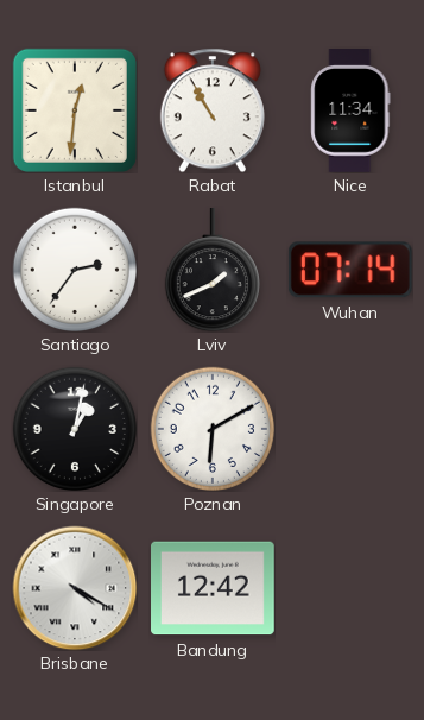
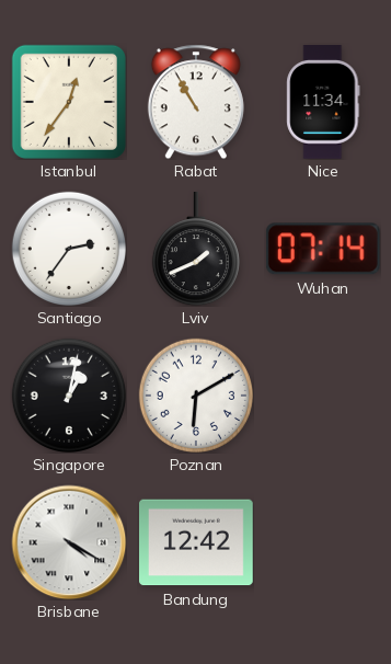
Istanbul: 12:31 -> 12:36
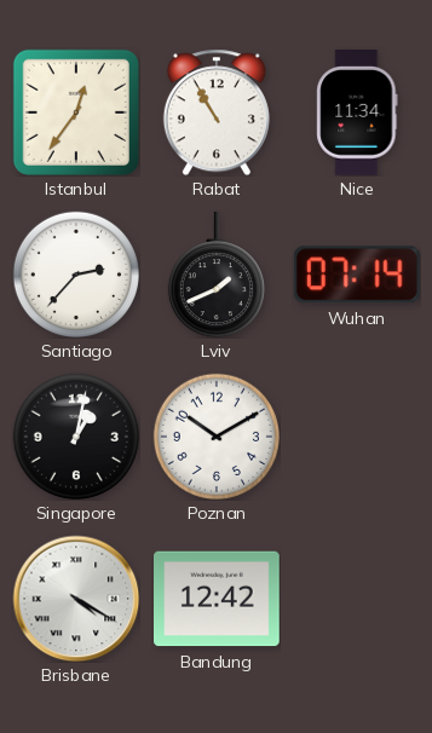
Santiago: 2:36 -> 2:37
Poznan: 6:10 -> 10:10
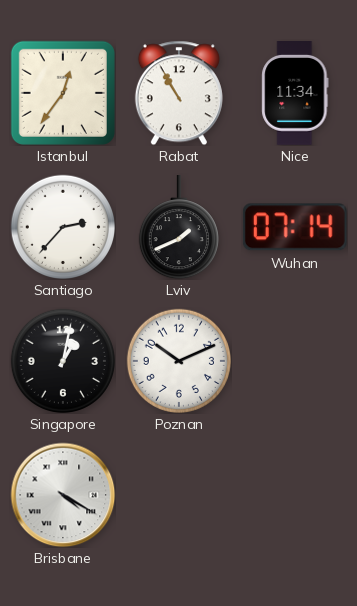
Poznan: 10:10 -> 10:11
Bandung: 12:42 -> none
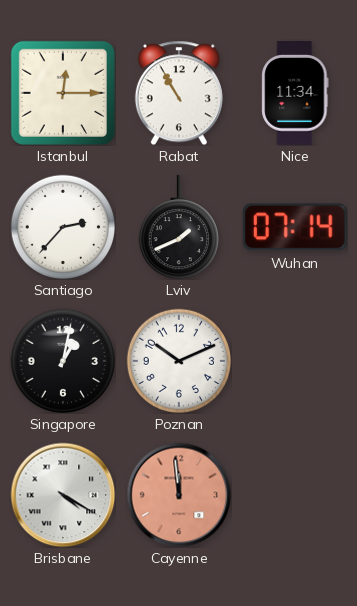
Istanbul: 12:36 -> 12:15
Cayenne: none -> 11:59
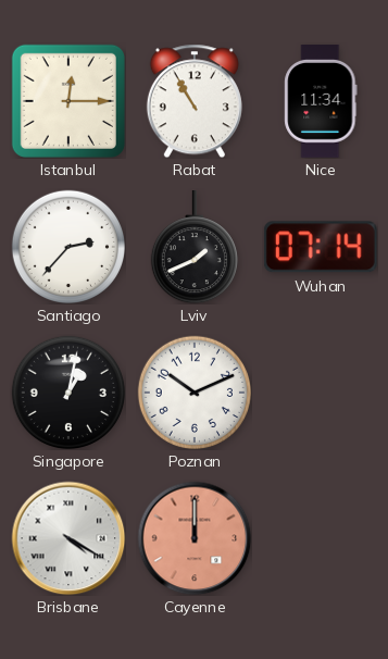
Cayenne: 11:59 -> 12:00
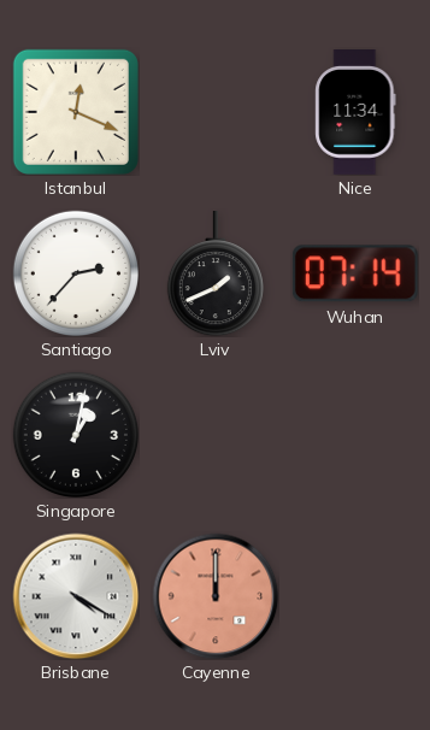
Istanbul: 12:15 -> 12:19
Rabat: 10:55 -> none
Poznan: 10:11 -> none
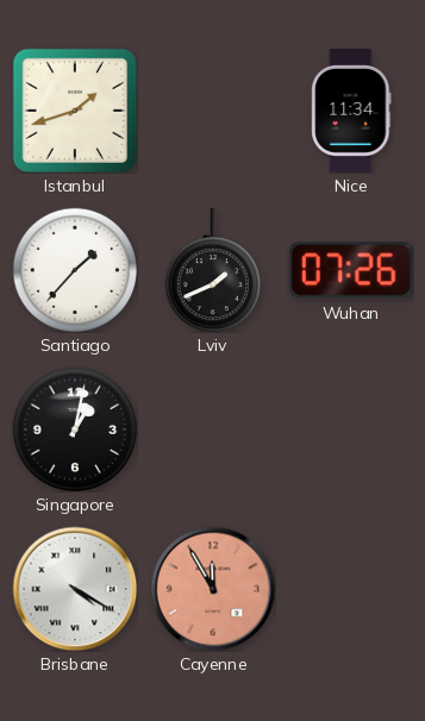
Istanbul: 12:19 -> 1:42
Santiago: 2:37 -> 1:37
Wuhan: 07:14 -> 07:26
Cayenne: 12:00 -> 11:55
